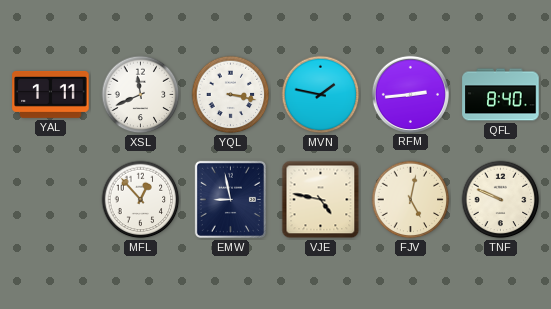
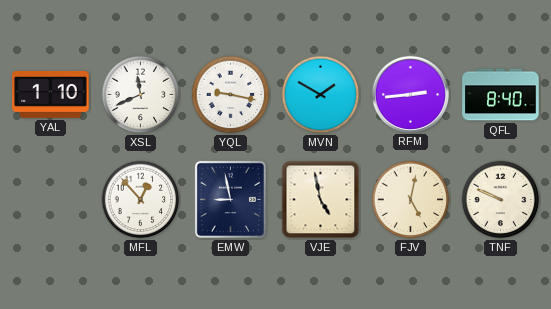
YAL: 1:11 -> 1:10
YQL: 3:17 -> 9:17
MVN: 1:47 -> 1:50
VJE: 4:47 -> 4:58
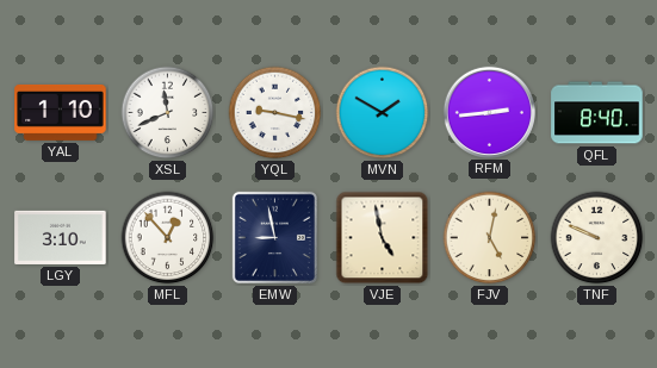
LGY: none -> 3:10
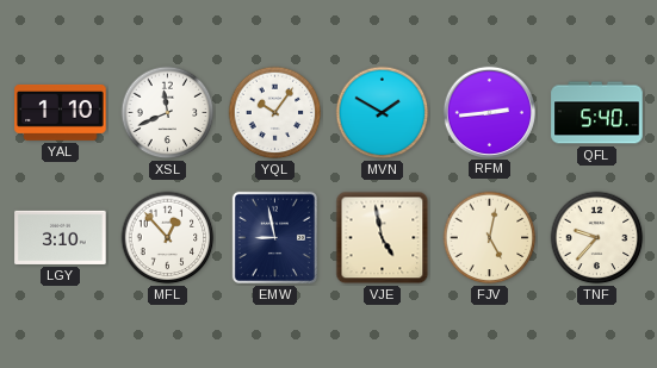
YQL: 9:17 -> 10:06
QFL: 8:40 -> 5:40
TNF: 9:49 -> 9:37
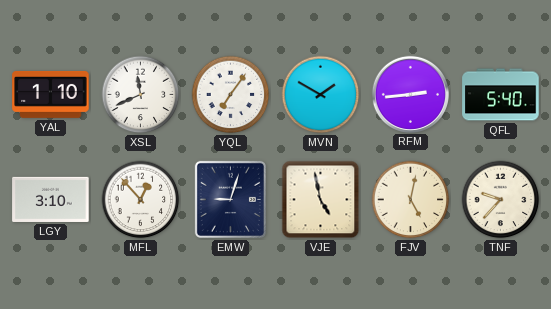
YQL: 10:06 -> 7:06
EMW: 8:58 -> 9:03
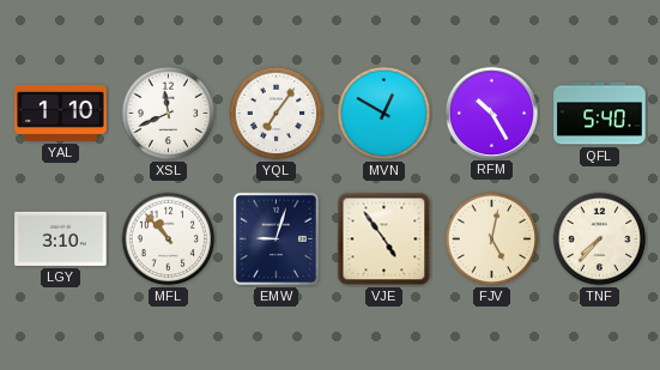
MVN: 1:50 -> 12:50
RFM: 2:44 -> 10:25
MFL: 12:53 -> 10:53
VJE: 4:58 -> 4:54
TNF: 9:37 -> 7:37
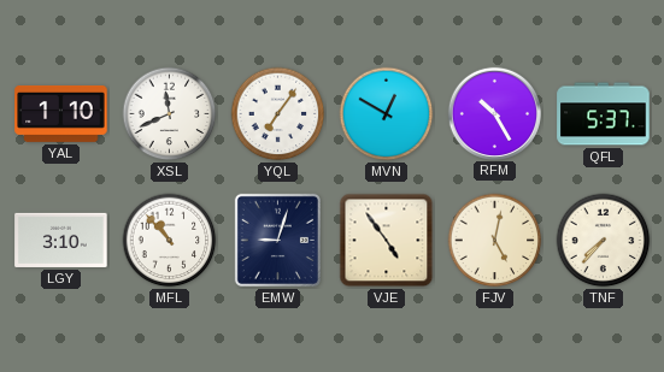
QFL: 5:40 -> 5:37
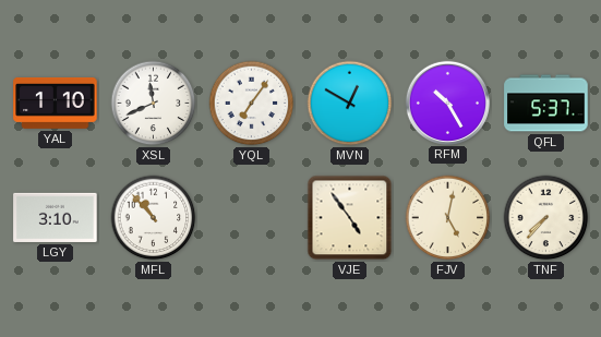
EMW: 9:03 -> none
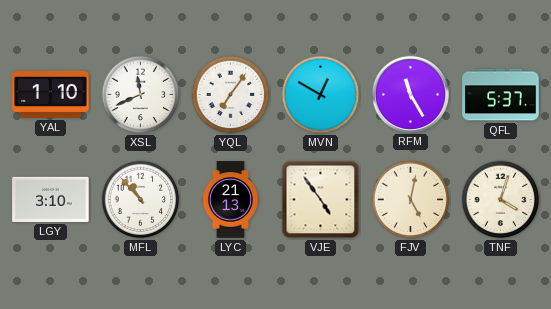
RFM: 10:25 -> 11:25
LYC: none -> 21:13
TNF: 7:37 -> 4:03
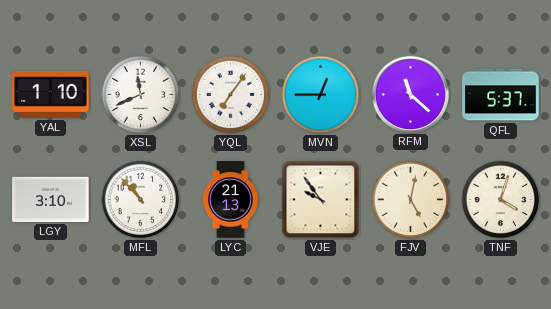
MVN: 12:50 -> 12:45
RFM: 11:25 -> 11:22
VJE: 4:54 -> 9:54
